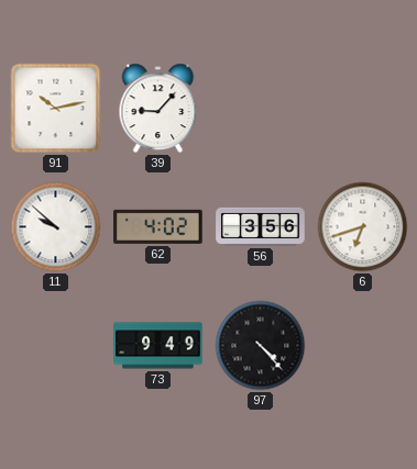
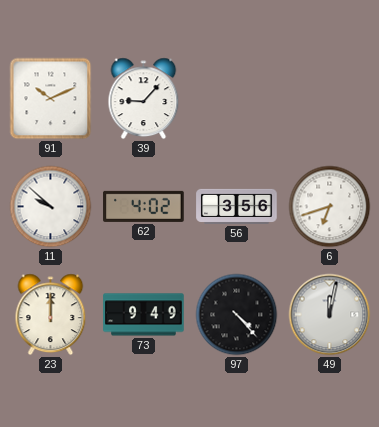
91: 10:13 -> 10:11
23: none -> 12:00
49: none -> 12:02
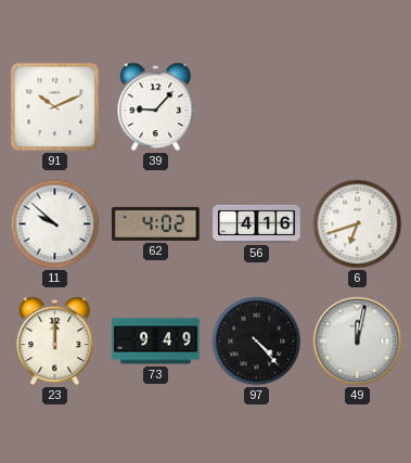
56: 3:56 -> 4:16
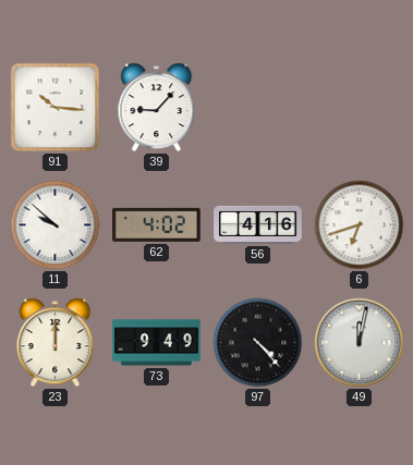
91: 10:11 -> 10:16
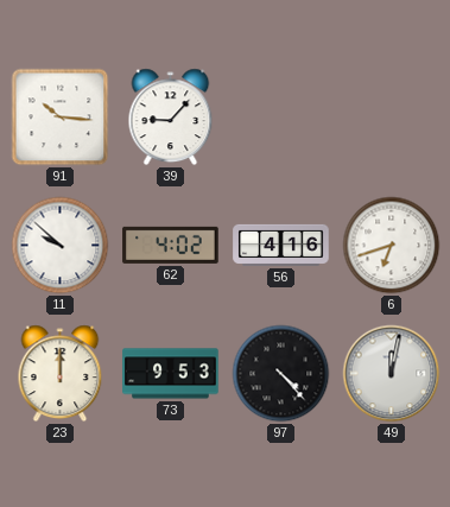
73: 9:49 -> 9:53
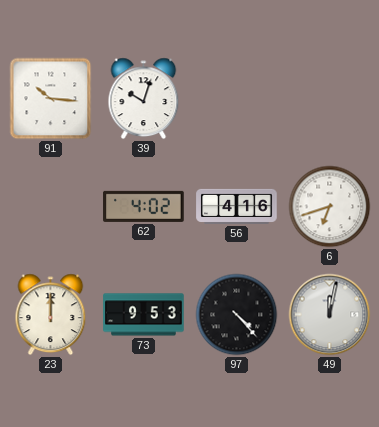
39: 9:07 -> 10:03
11: 9:52 -> none
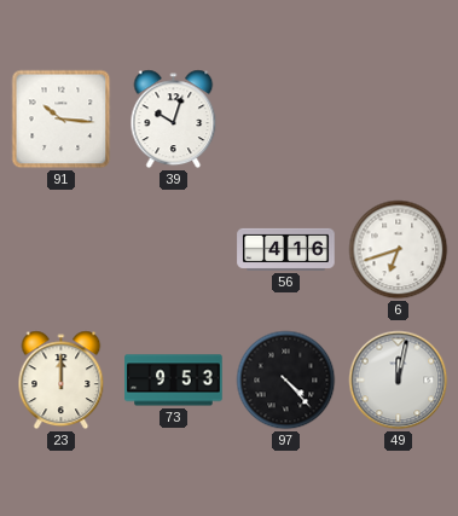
62: 4:02 -> none
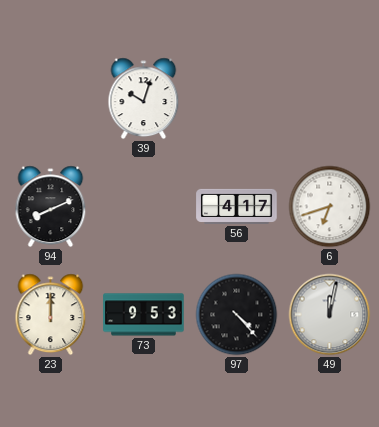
91: 10:16 -> none
94: none -> 8:11
56: 4:16 -> 4:17
